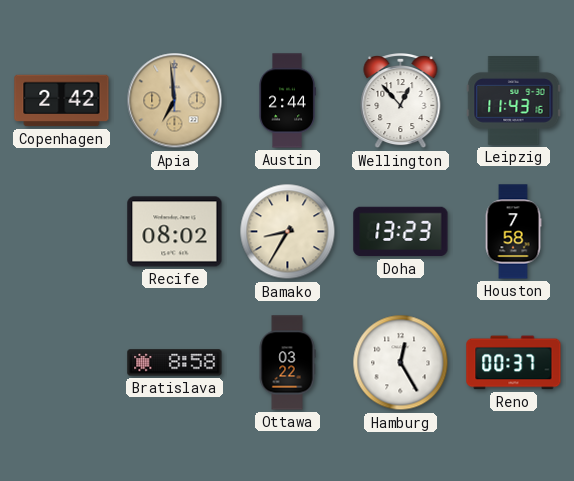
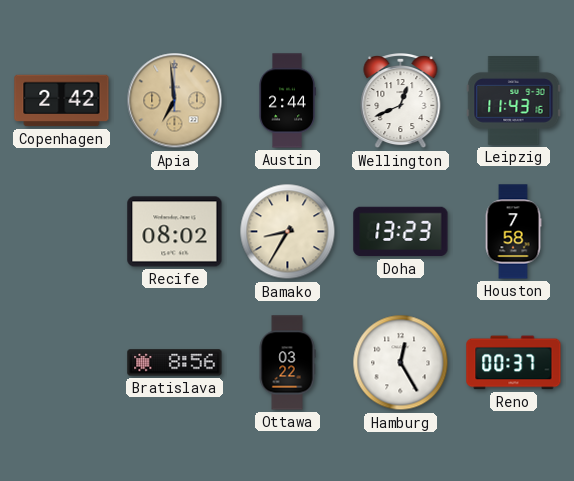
Wellington: 12:53 -> 12:41
Bratislava: 8:58 -> 8:56
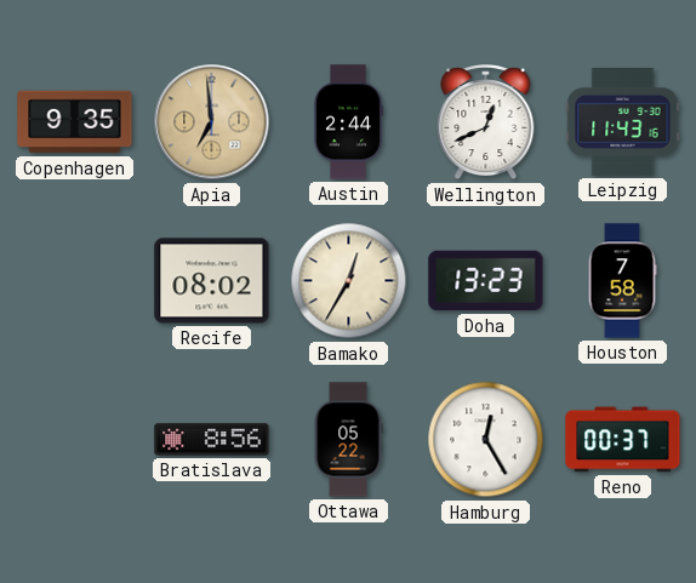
Copenhagen: 2:42 -> 9:35
Bamako: 8:35 -> 12:35
Ottawa: 03:22 -> 05:22
